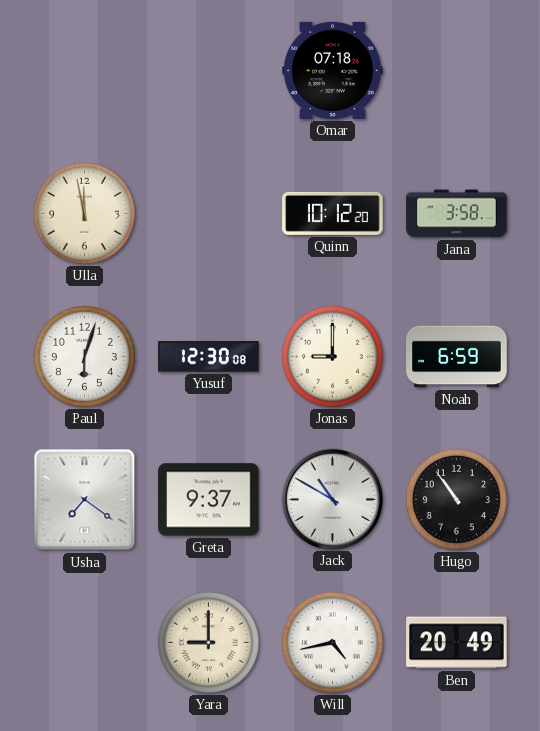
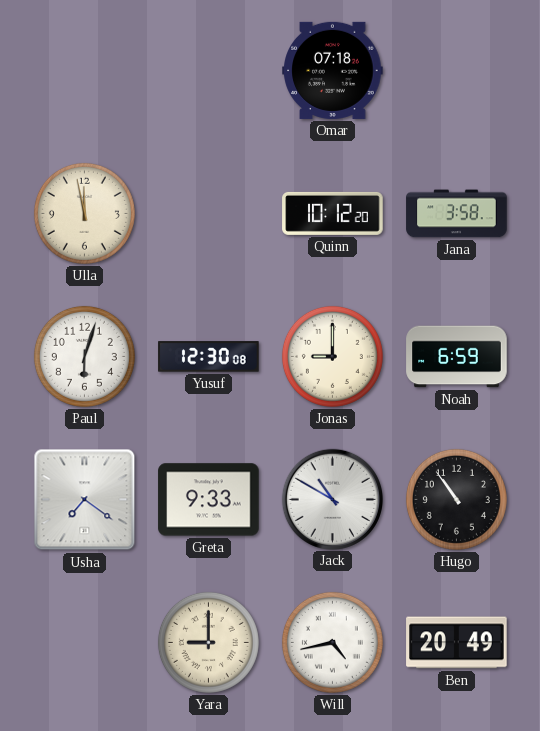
Greta: 9:37 -> 9:33
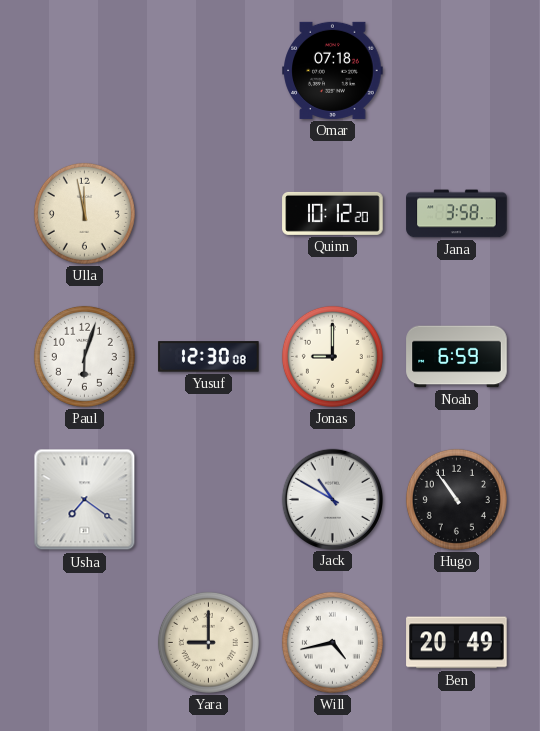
Greta: 9:33 -> none
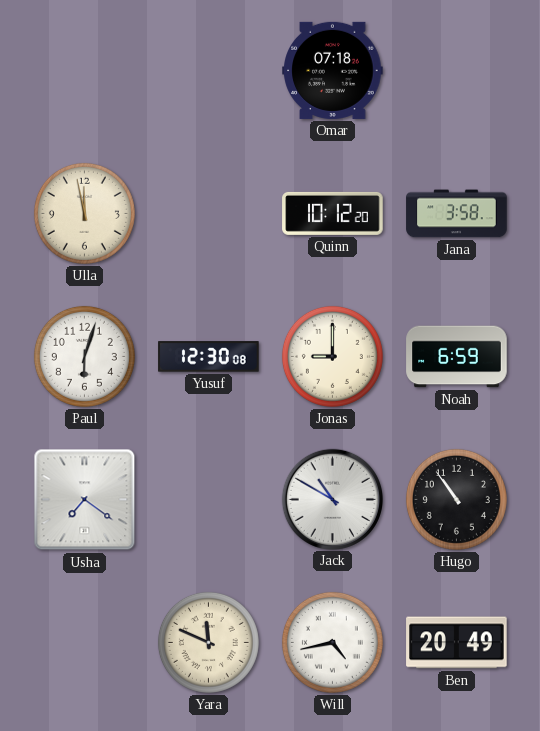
Yara: 9:00 -> 11:49
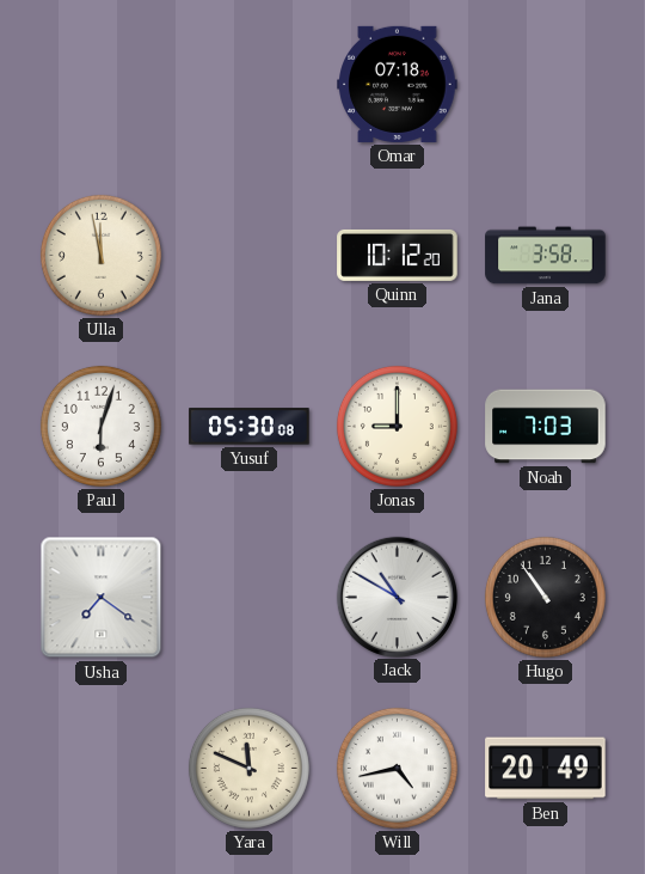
Yusuf: 12:30 -> 05:30
Noah: 6:59 -> 7:03
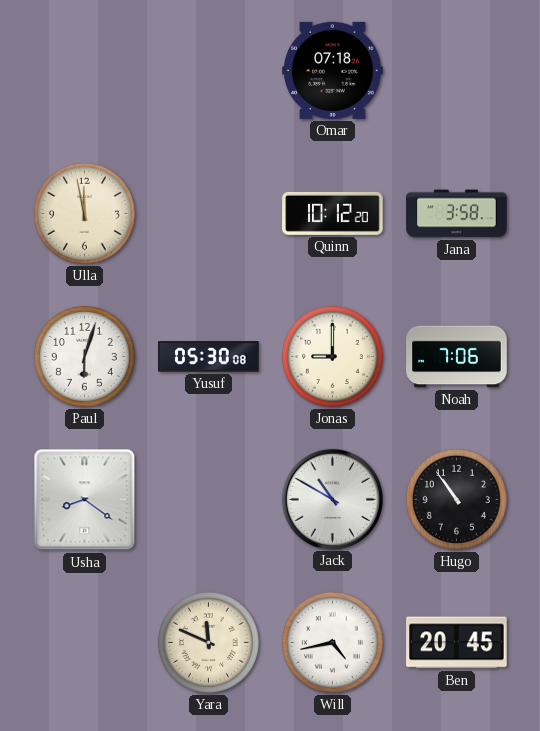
Noah: 7:03 -> 7:06
Usha: 7:21 -> 8:21
Ben: 20:49 -> 20:45
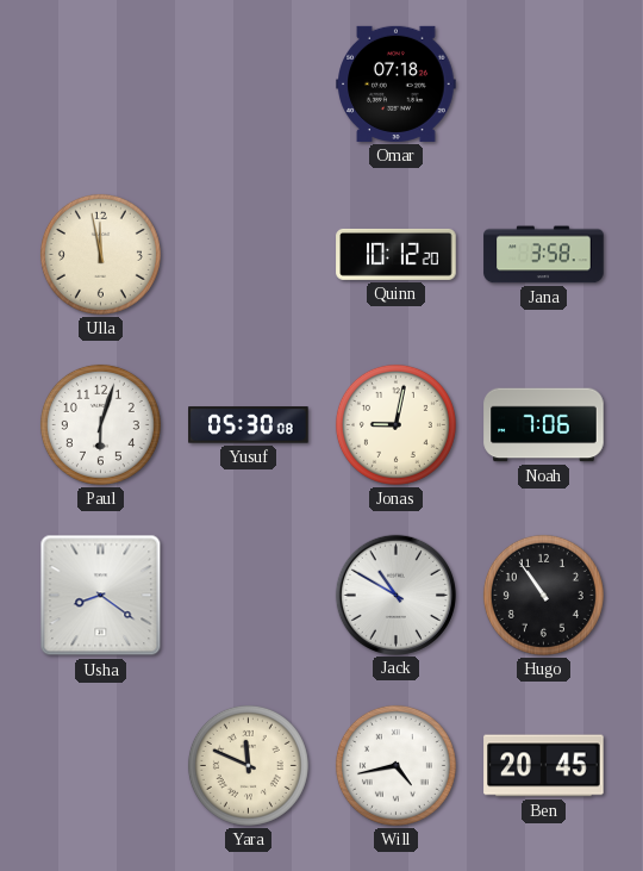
Jonas: 9:00 -> 9:02
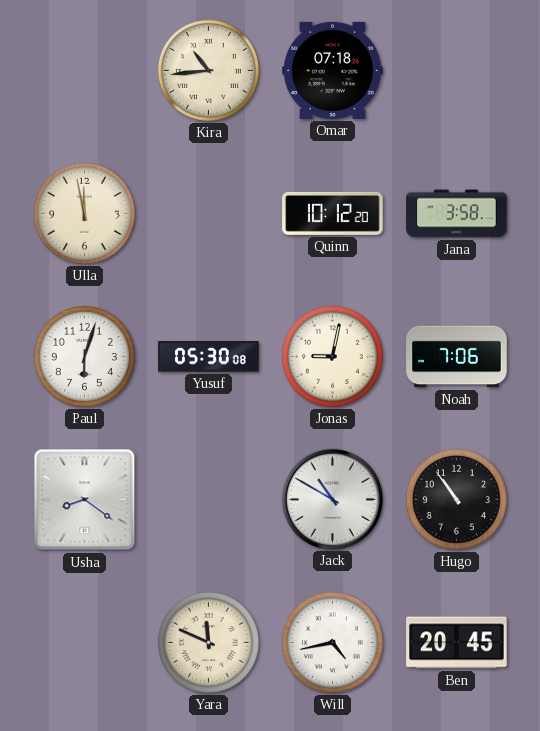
Kira: none -> 10:44
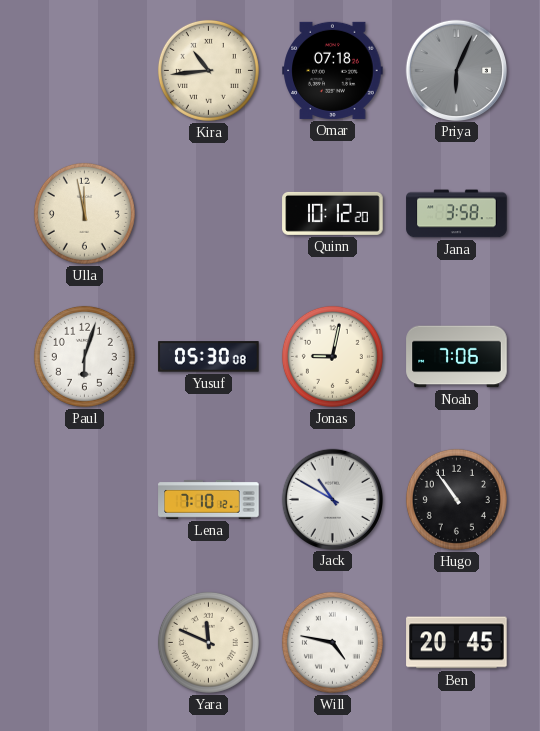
Priya: none -> 6:04
Usha: 8:21 -> none
Lena: none -> 7:10
Will: 4:43 -> 4:47
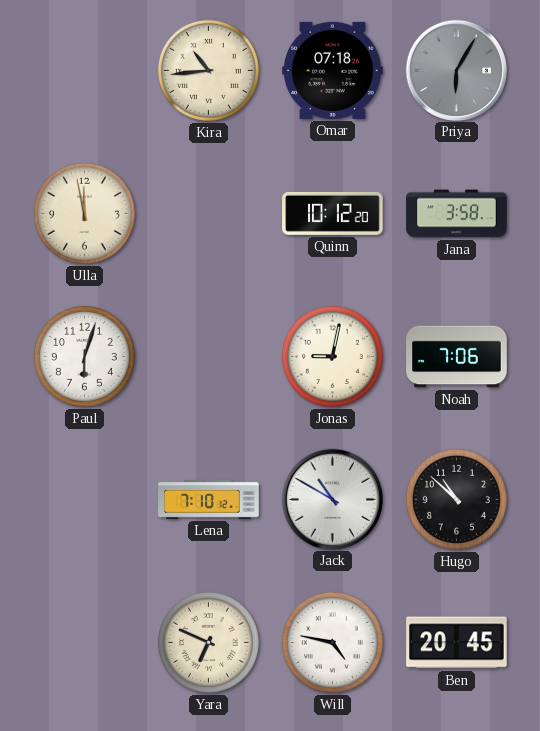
Priya: 6:04 -> 6:05
Yusuf: 05:30 -> none
Hugo: 10:54 -> 10:52
Yara: 11:49 -> 6:49
